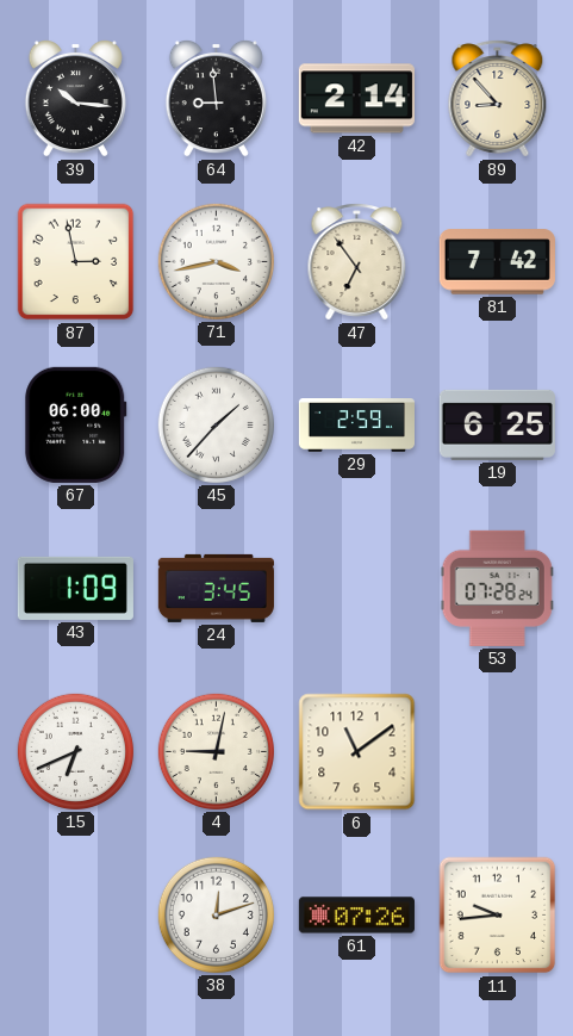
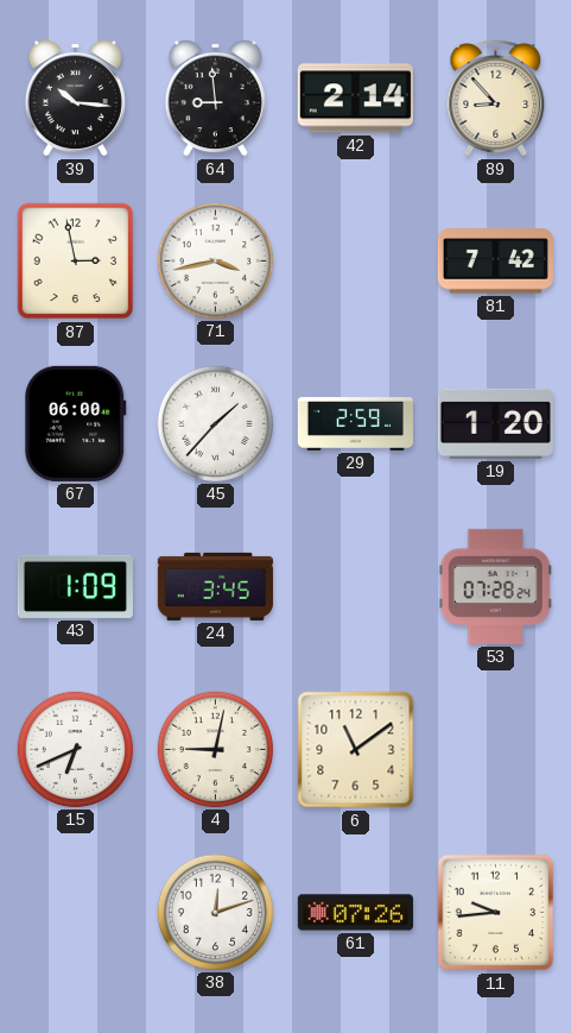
47: 6:54 -> none
19: 6:25 -> 1:20
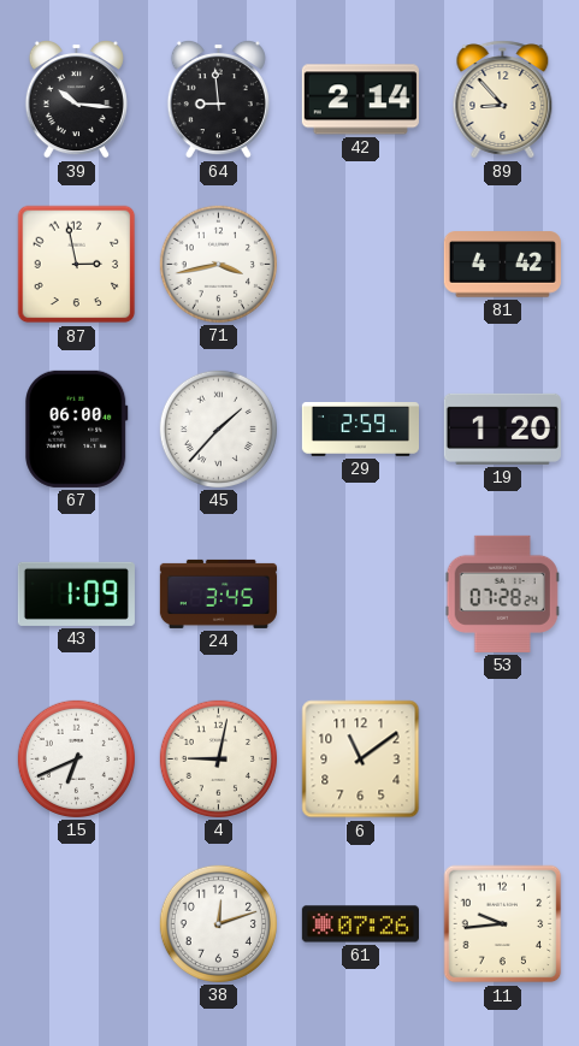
81: 7:42 -> 4:42
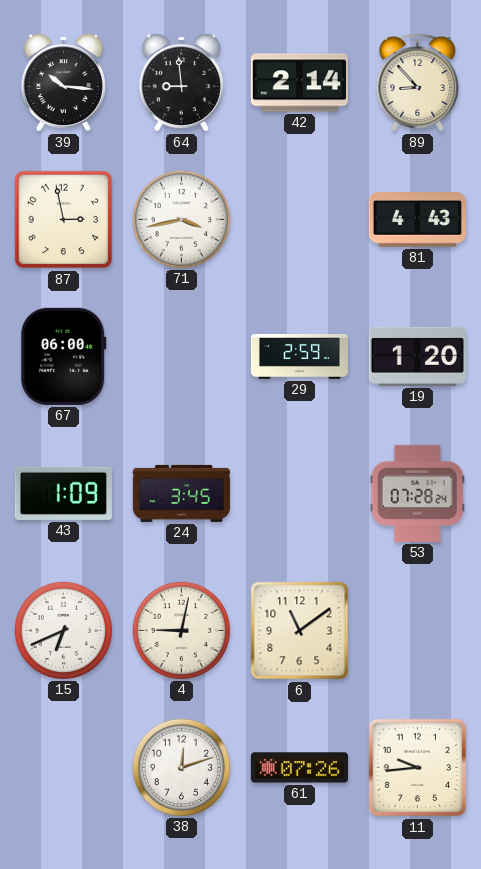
81: 4:42 -> 4:43
45: 1:37 -> none
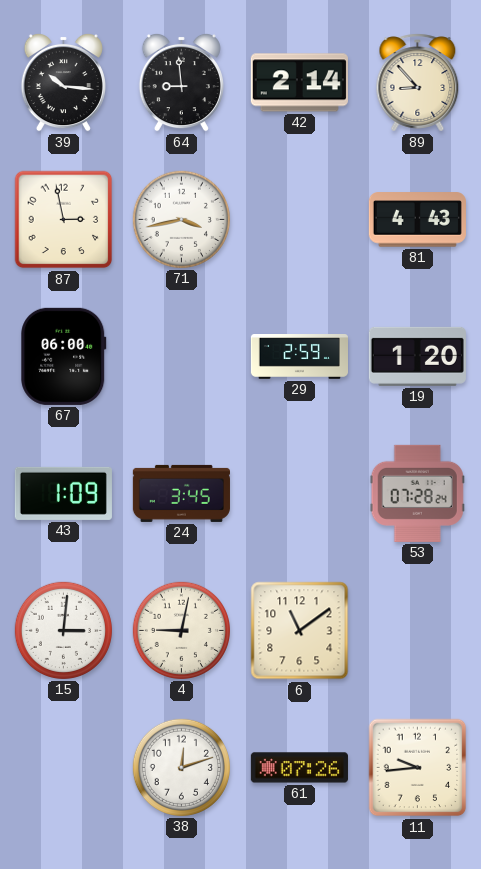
15: 6:41 -> 3:01
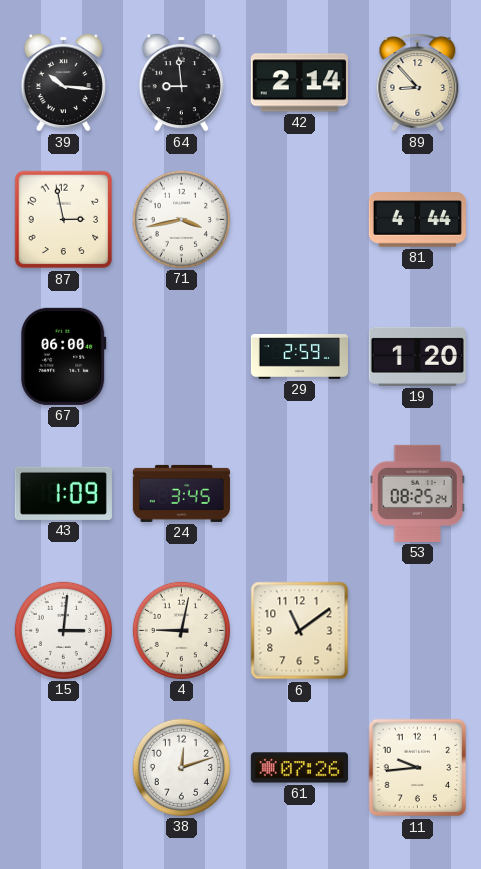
81: 4:43 -> 4:44
53: 07:28 -> 08:25
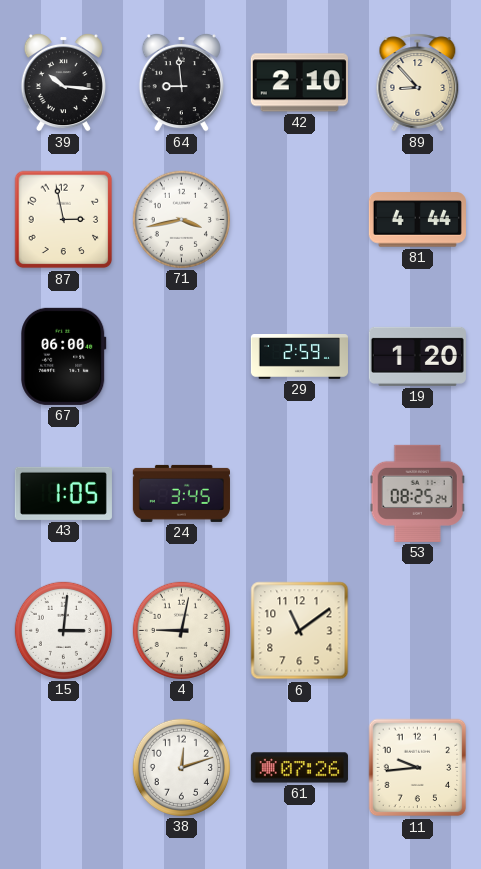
42: 2:14 -> 2:10
43: 1:09 -> 1:05
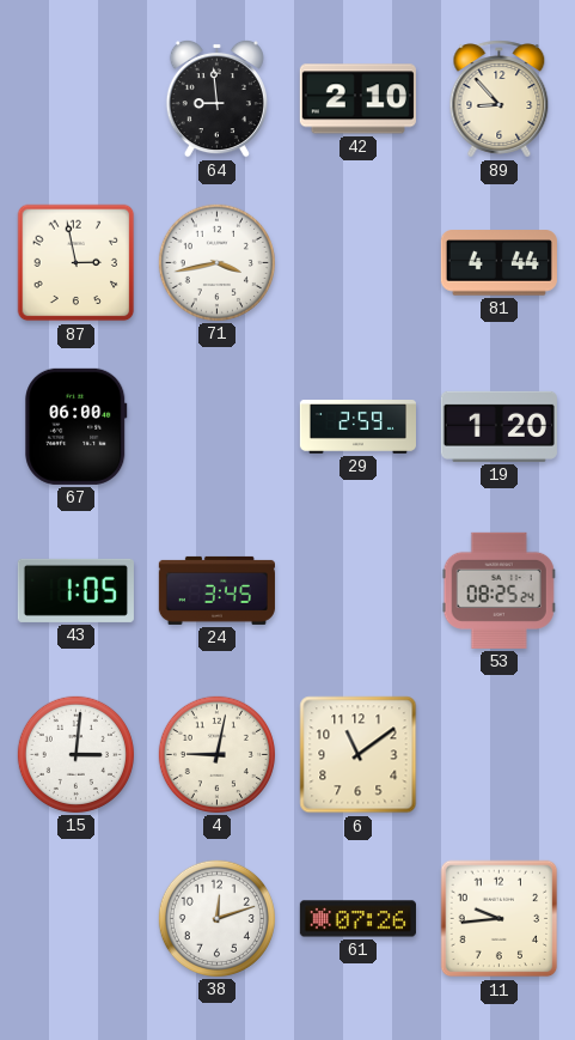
39: 10:16 -> none
